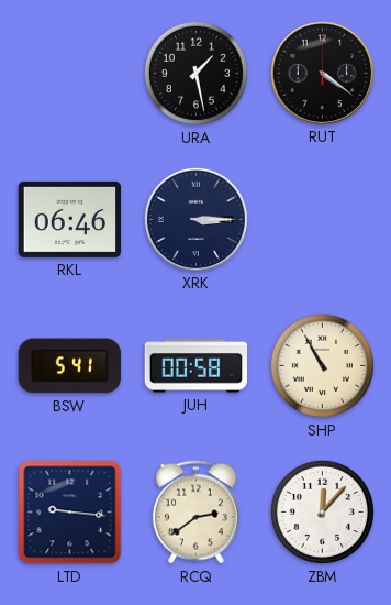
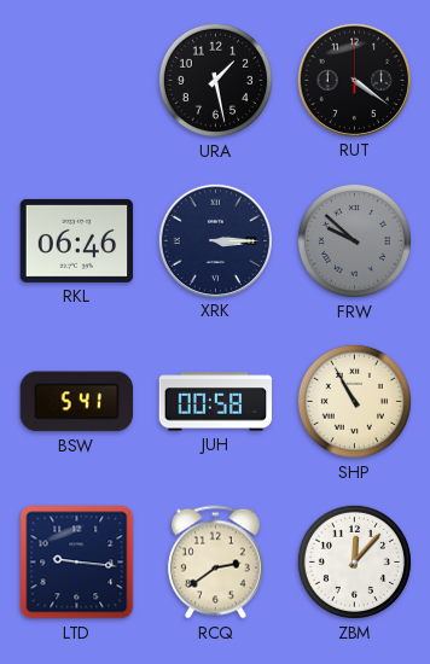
FRW: none -> 9:52
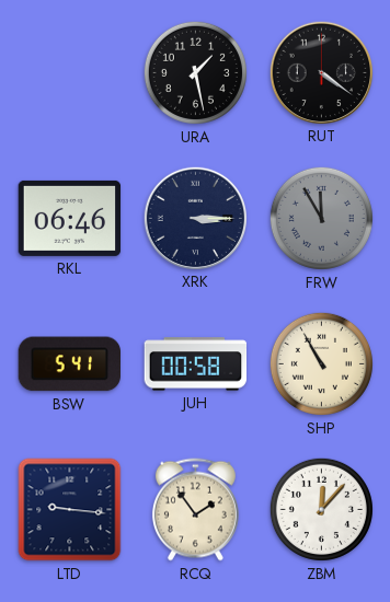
FRW: 9:52 -> 11:55
RCQ: 2:39 -> 1:54
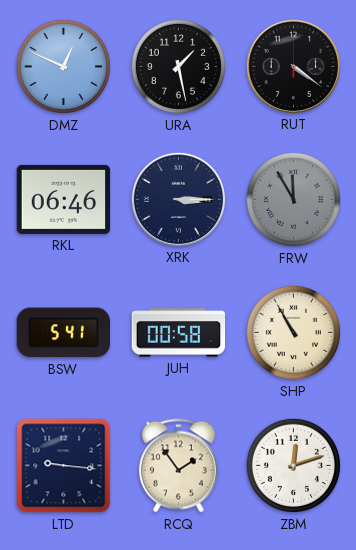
DMZ: none -> 12:49
ZBM: 12:07 -> 12:12
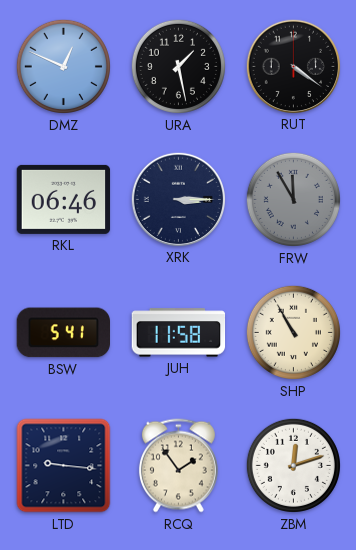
JUH: 00:58 -> 11:58
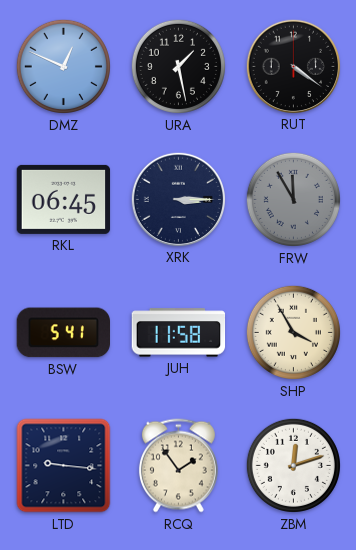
RKL: 06:46 -> 06:45
SHP: 10:55 -> 3:55
